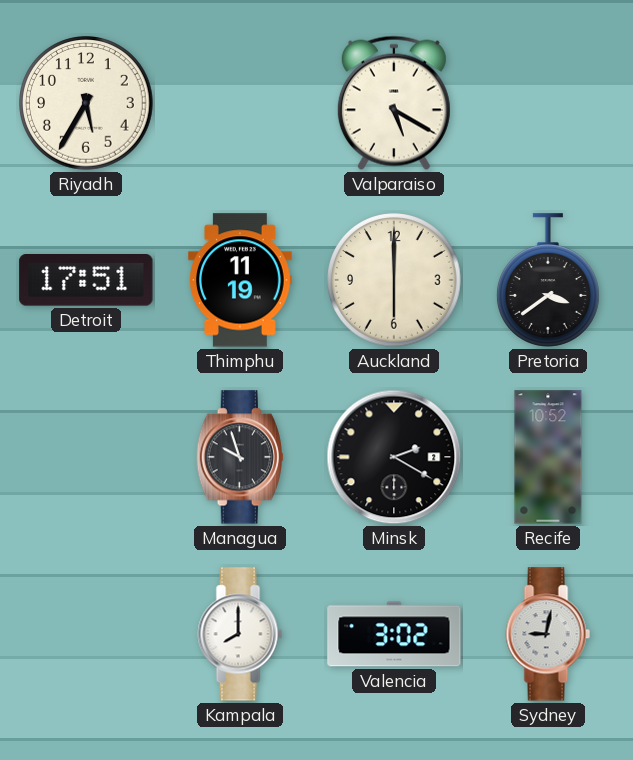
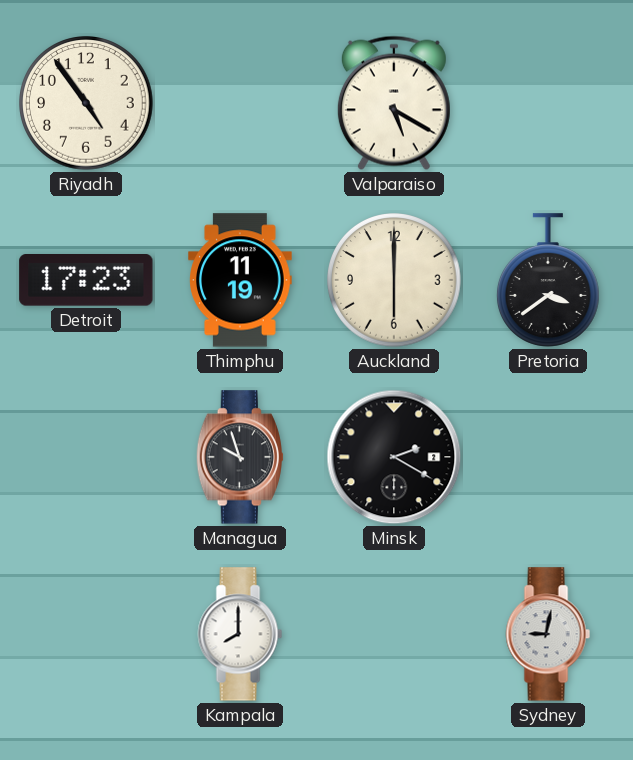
Riyadh: 5:35 -> 4:54
Detroit: 17:51 -> 17:23
Recife: 10:52 -> none
Valencia: 3:02 -> none
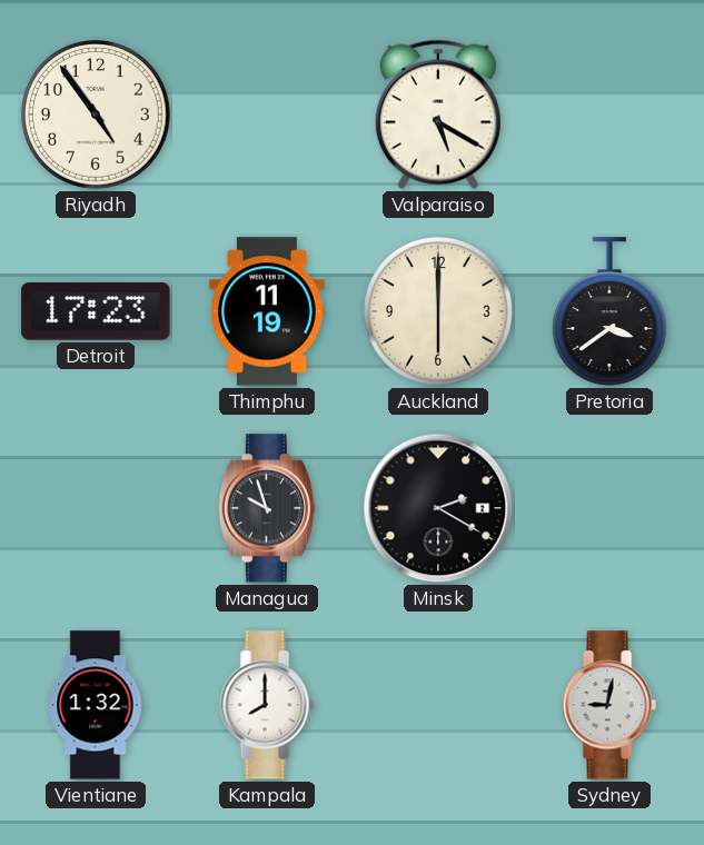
Vientiane: none -> 1:32
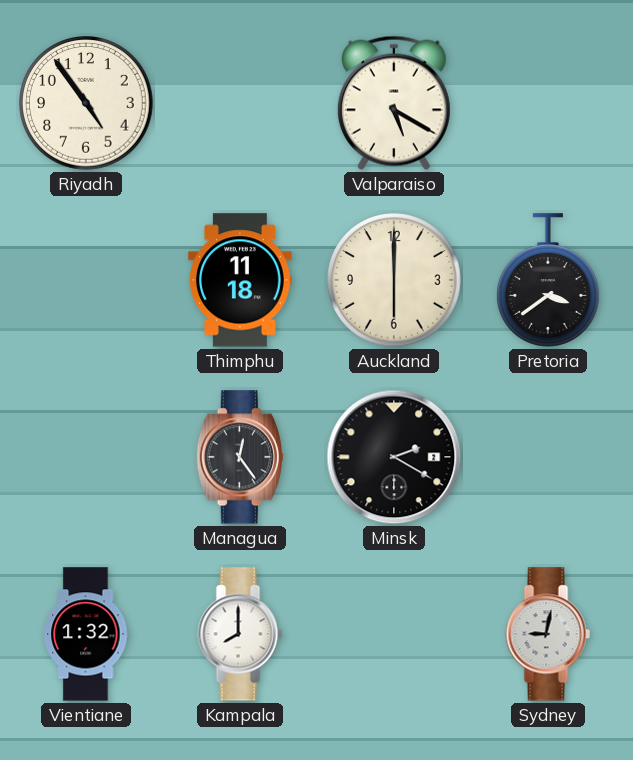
Detroit: 17:23 -> none
Thimphu: 11:19 -> 11:18
Managua: 9:57 -> 12:24
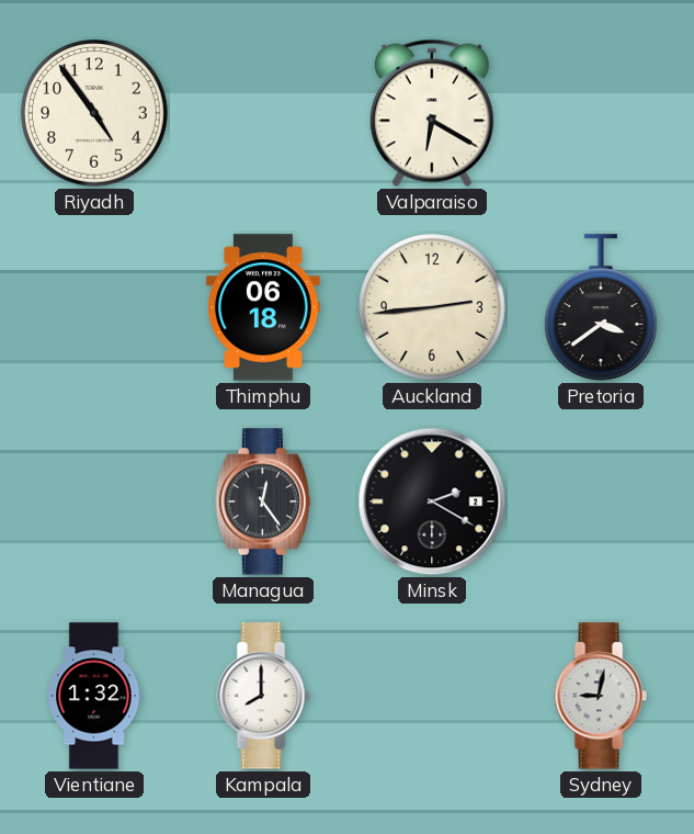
Valparaiso: 5:20 -> 6:20
Thimphu: 11:18 -> 06:18
Auckland: 6:00 -> 2:44
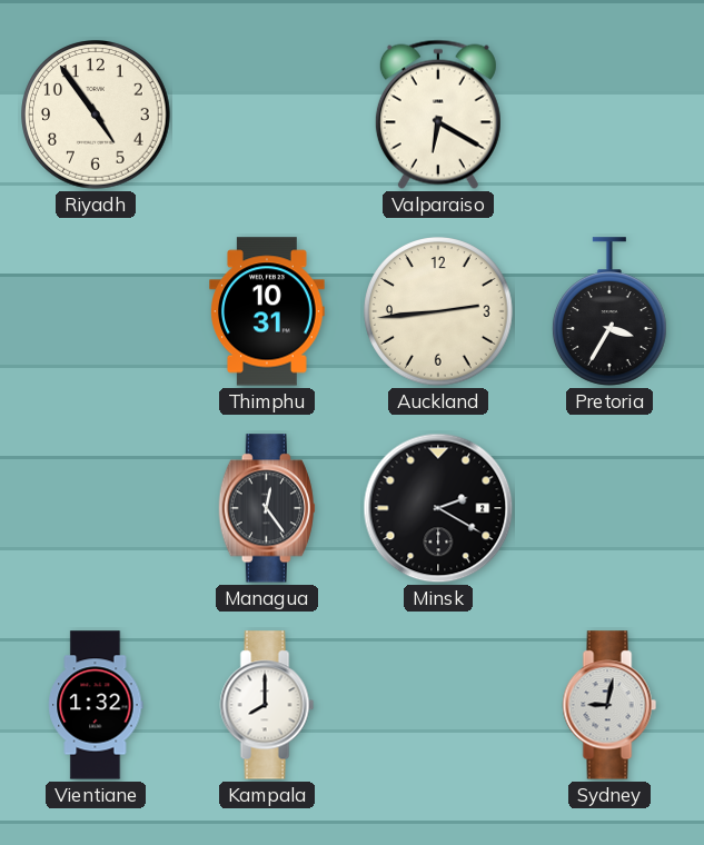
Thimphu: 06:18 -> 10:31
Pretoria: 3:39 -> 3:35
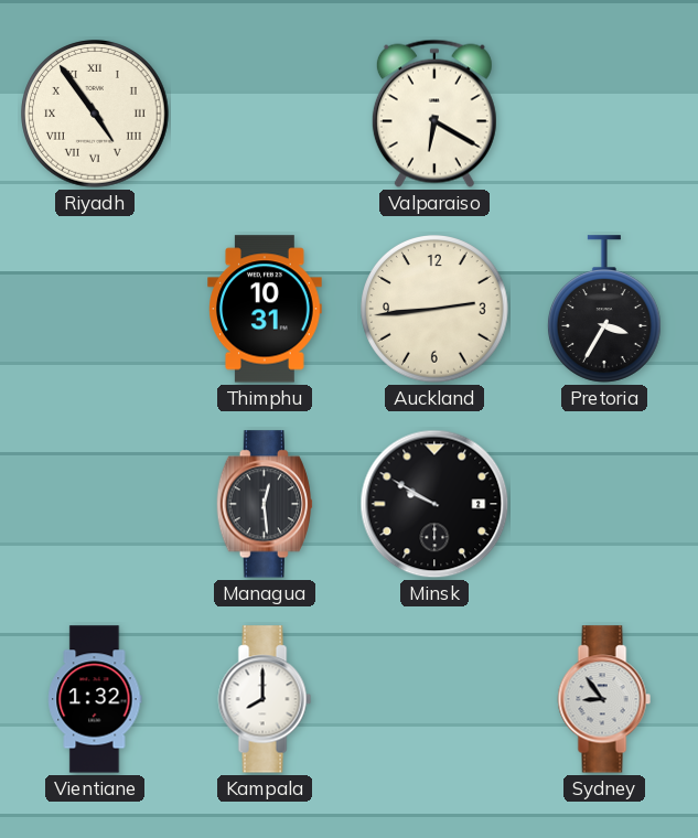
Riyadh numerals: Arabic -> Roman
Managua: 12:24 -> 12:29
Minsk: 2:20 -> 9:50
Sydney: 9:02 -> 8:54
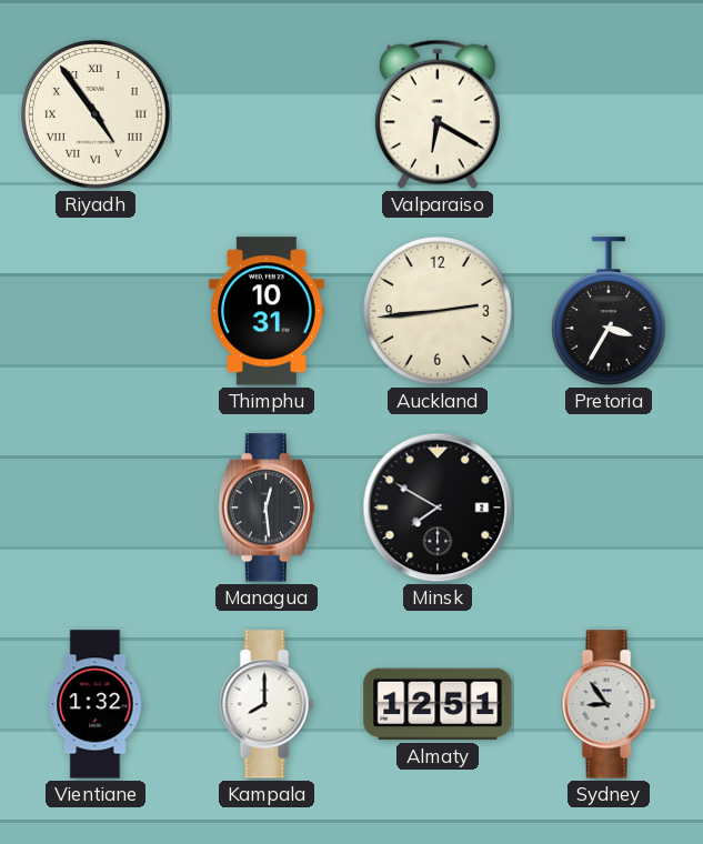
Minsk: 9:50 -> 7:50
Almaty: none -> 12:51
